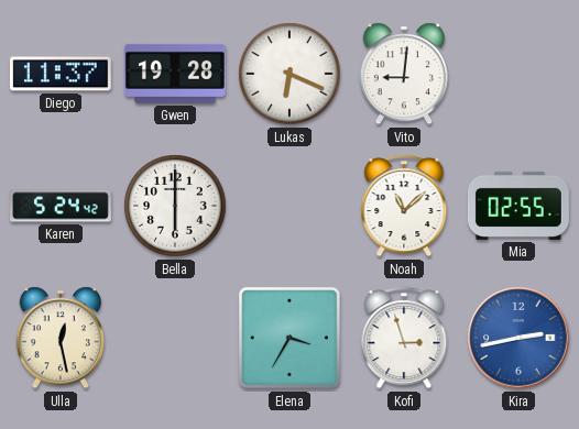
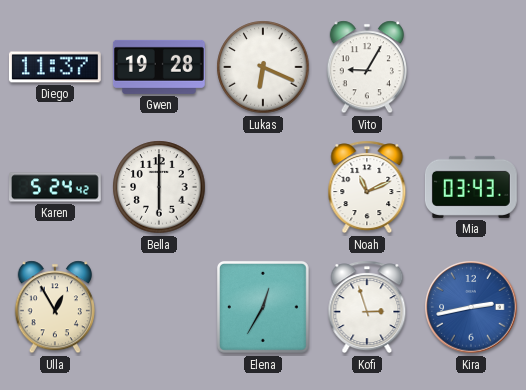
Vito: 9:01 -> 9:05
Noah: 11:08 -> 11:11
Mia: 02:55 -> 03:43
Ulla: 12:28 -> 12:55
Elena: 3:35 -> 12:35
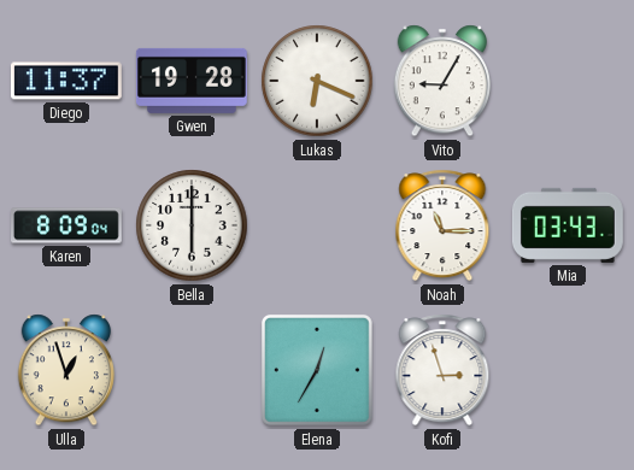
Karen: 5:24 -> 8:09
Noah: 11:11 -> 11:15
Ulla: 12:55 -> 12:57
Kira: 2:43 -> none
